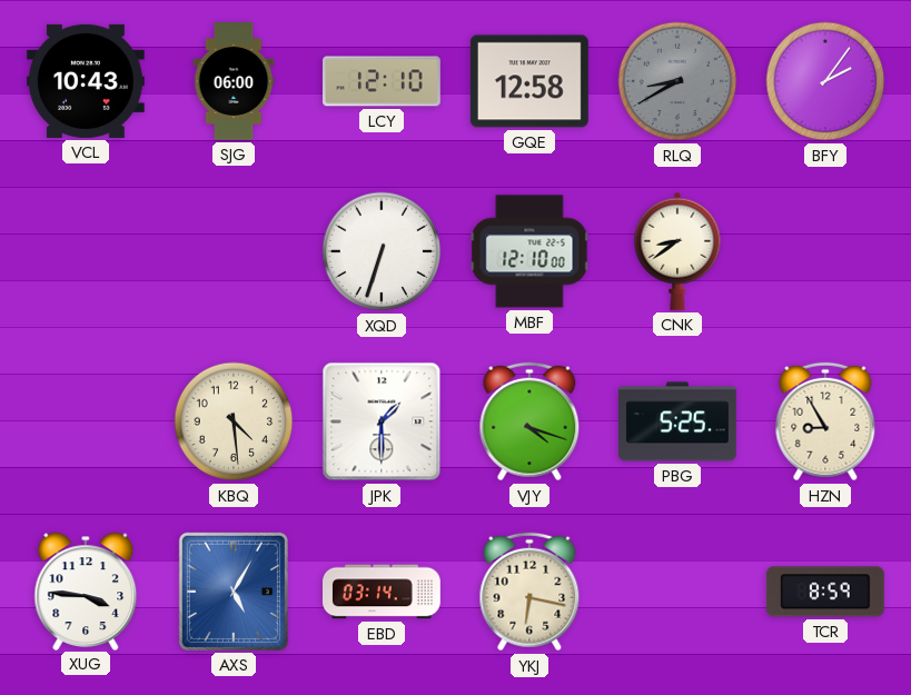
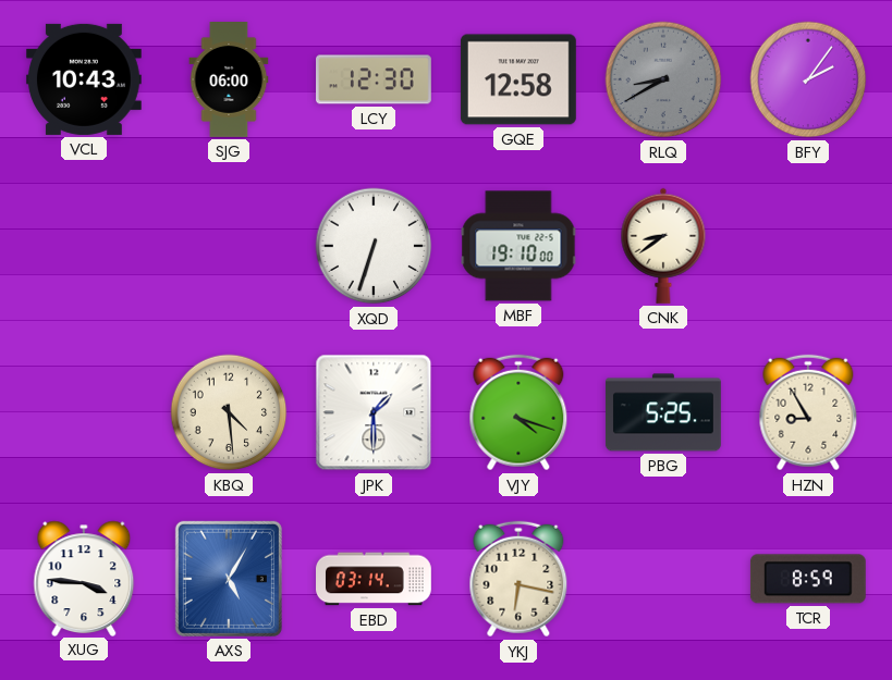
LCY: 12:10 -> 12:30
MBF: 12:10 -> 19:10
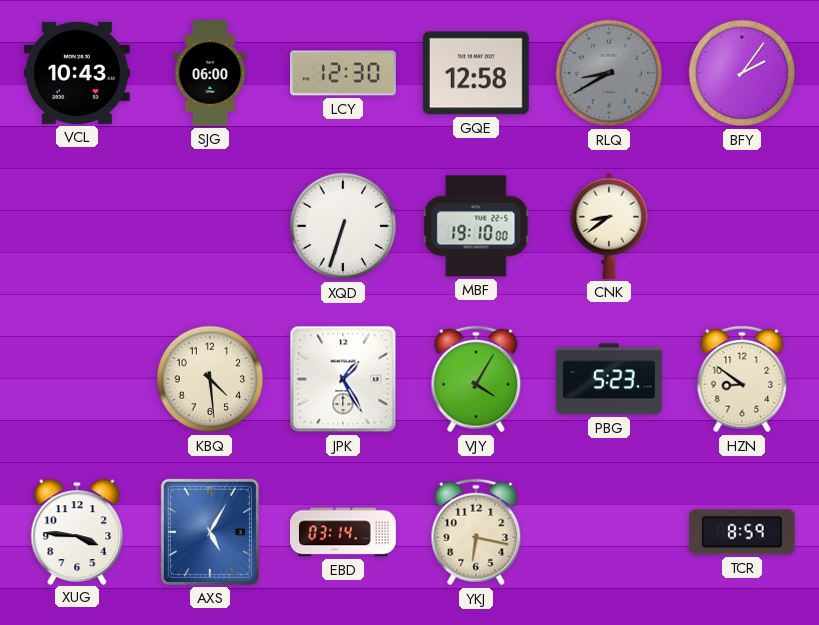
JPK: 1:30 -> 1:25
VJY: 4:18 -> 4:05
PBG: 5:25 -> 5:23
HZN: 8:55 -> 8:51
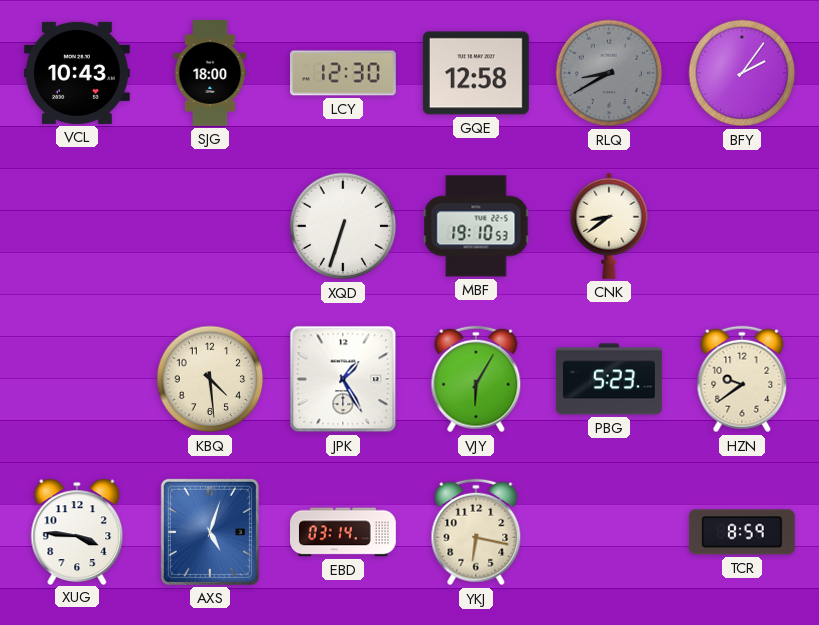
SJG: 06:00 -> 18:00
MBF: 19:10:00 -> 19:10:53
VJY: 4:05 -> 6:05
HZN: 8:51 -> 9:39
AXS: 5:05 -> 5:03
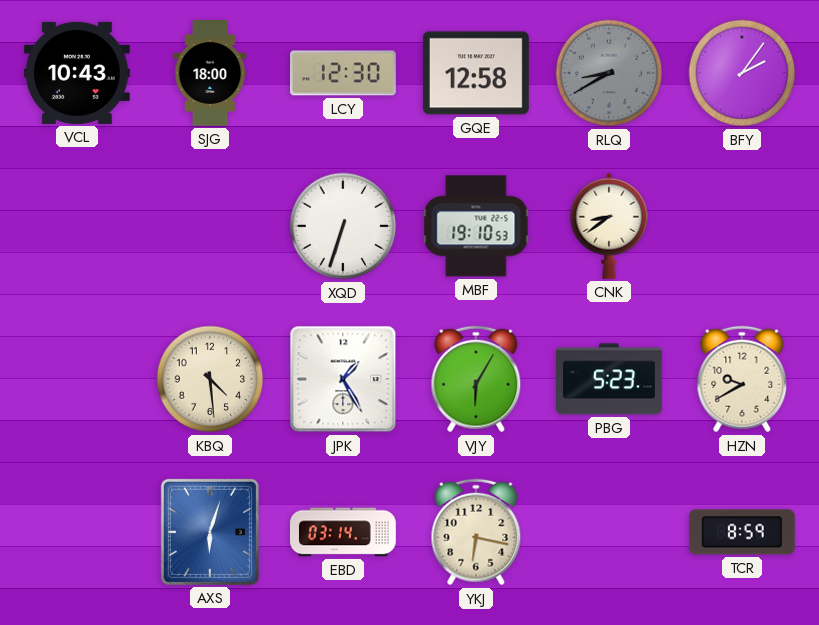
HZN: 9:39 -> 9:40
XUG: 3:46 -> none
AXS: 5:03 -> 6:03
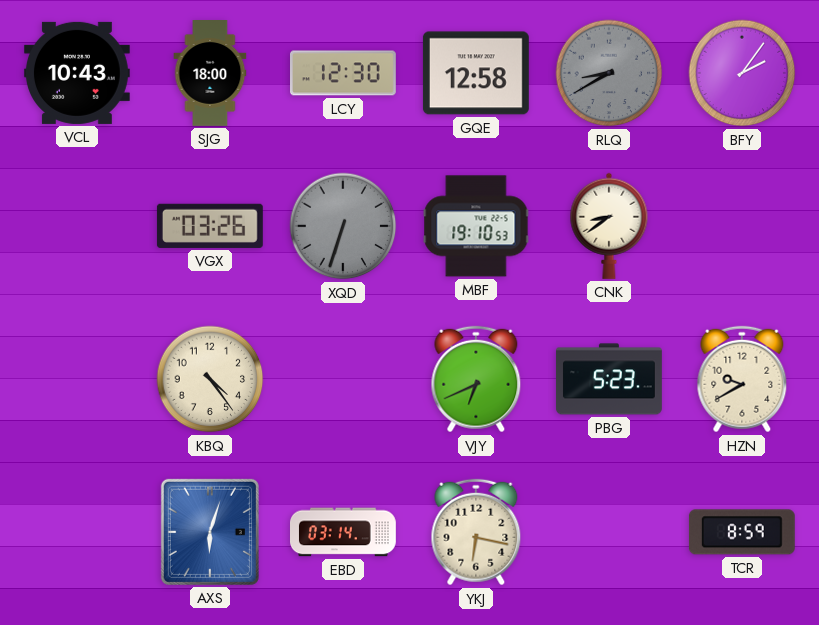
VGX: none -> 03:26
XQD dial: white -> grey
KBQ: 4:29 -> 4:24
JPK: 1:25 -> none
VJY: 6:05 -> 6:41
